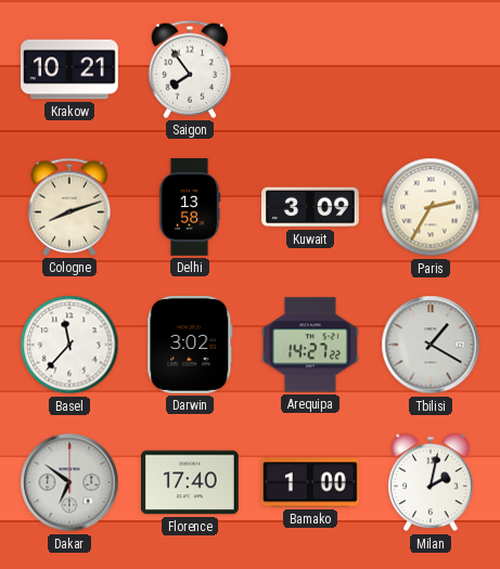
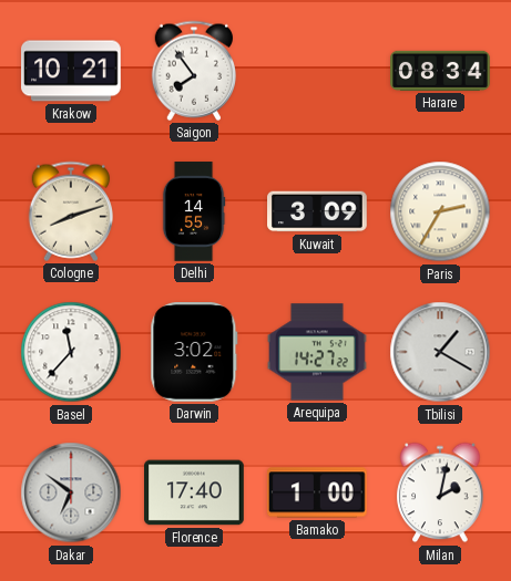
Harare: none -> 08:34
Delhi: 13:58 -> 14:55
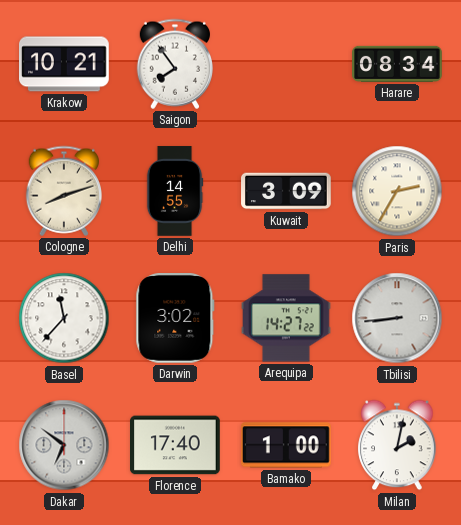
Tbilisi: 1:20 -> 8:44
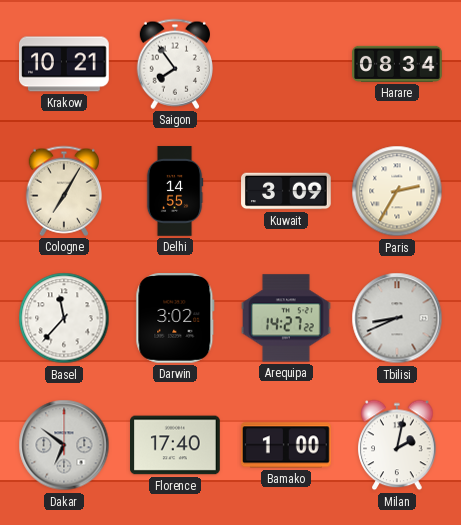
Cologne: 8:12 -> 7:05
Tbilisi: 8:44 -> 8:41
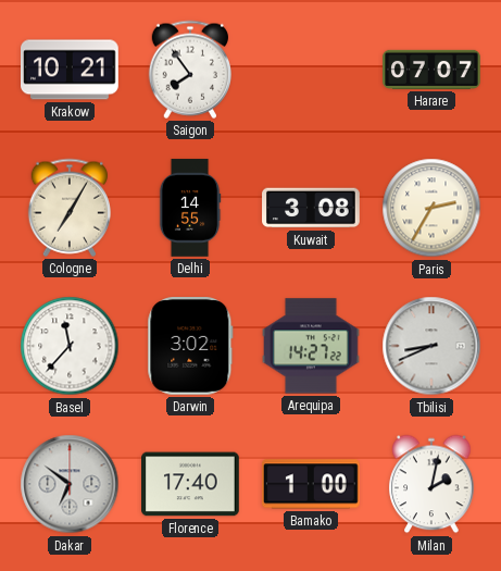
Harare: 08:34 -> 07:07
Kuwait: 3:09 -> 3:08
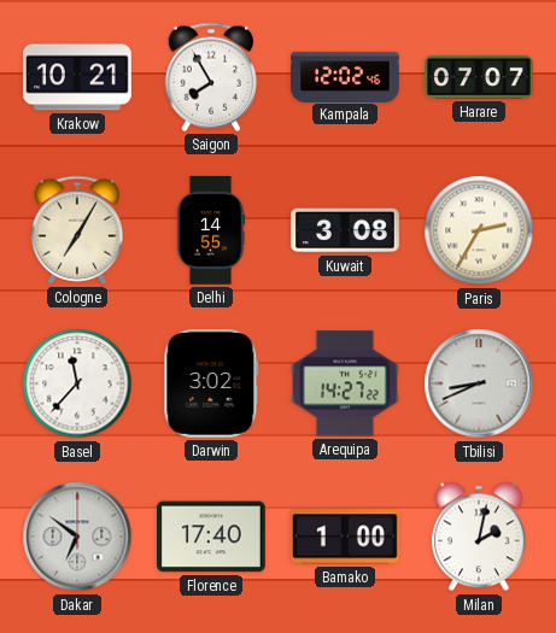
Saigon: 7:54 -> 7:55
Kampala: none -> 12:02
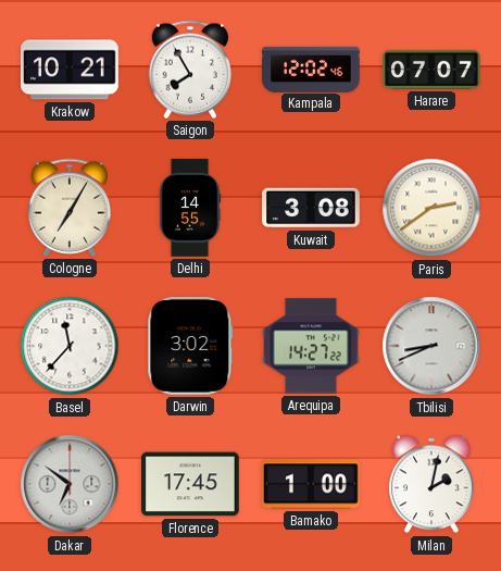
Paris: 2:35 -> 2:39
Florence: 17:40 -> 17:45
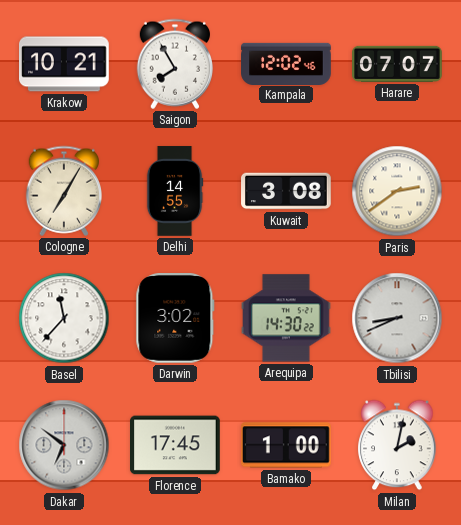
Arequipa: 14:27 -> 14:30
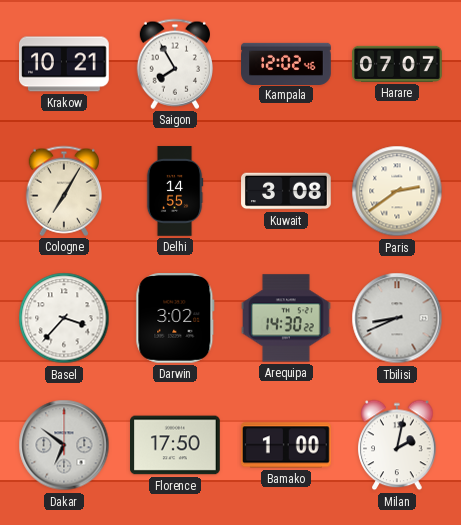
Basel: 11:37 -> 3:37
Florence: 17:45 -> 17:50
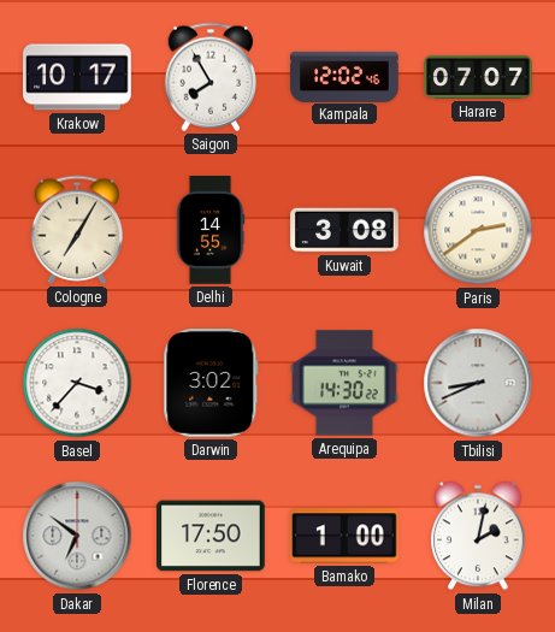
Krakow: 10:21 -> 10:17
